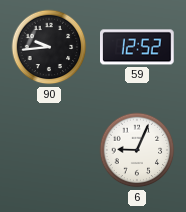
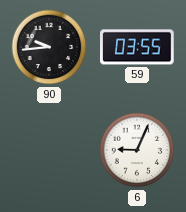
59: 12:52 -> 03:55
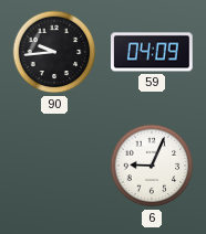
59: 03:55 -> 04:09
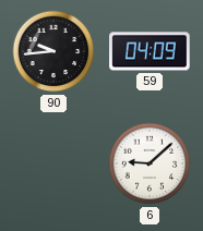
6: 9:04 -> 9:08
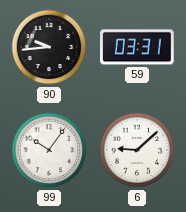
59: 04:09 -> 03:31
99: none -> 10:06
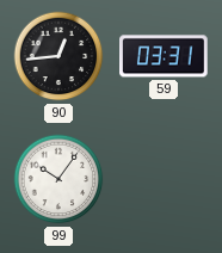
90: 9:44 -> 12:44
6: 9:08 -> none
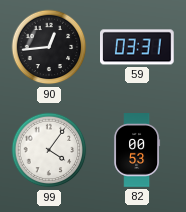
99: 10:06 -> 4:06
82: none -> 00:53
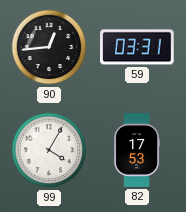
99: 4:06 -> 4:05
82: 00:53 -> 17:53
